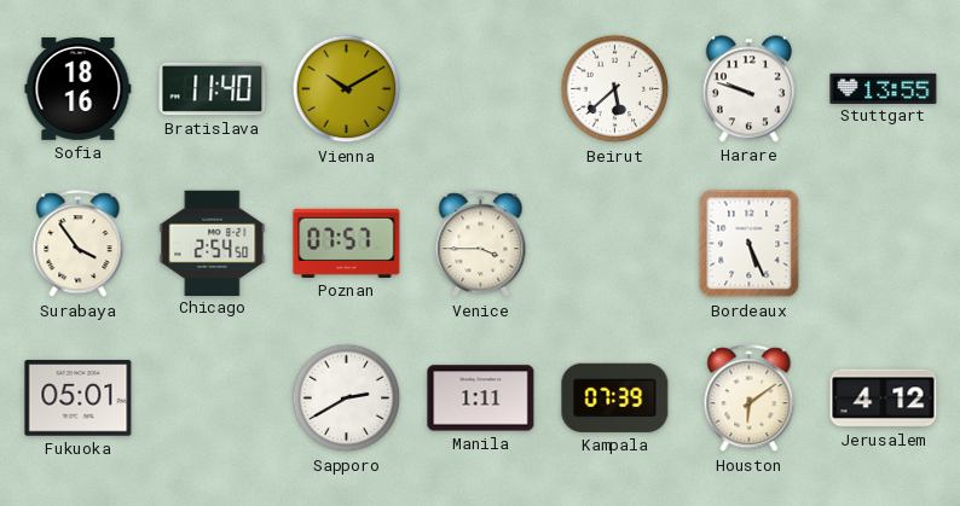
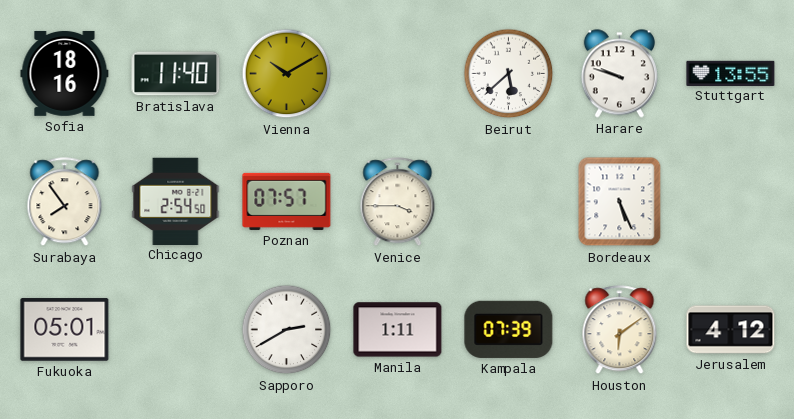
Surabaya: 3:54 -> 7:54
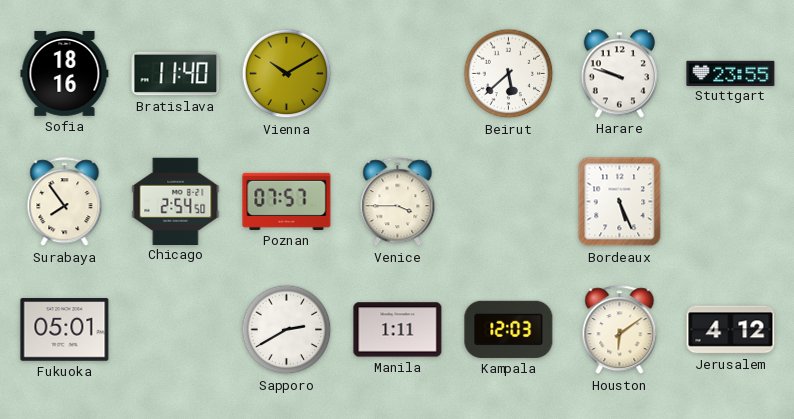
Stuttgart: 13:55 -> 23:55
Kampala: 07:39 -> 12:03
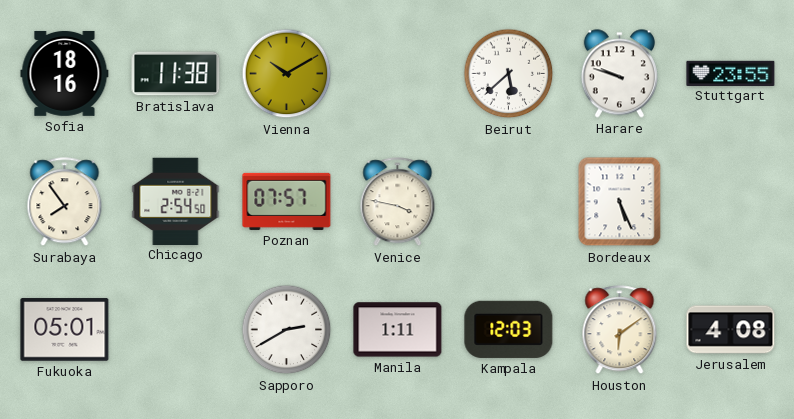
Bratislava: 11:40 -> 11:38
Venice: 3:45 -> 3:47
Jerusalem: 4:12 -> 4:08
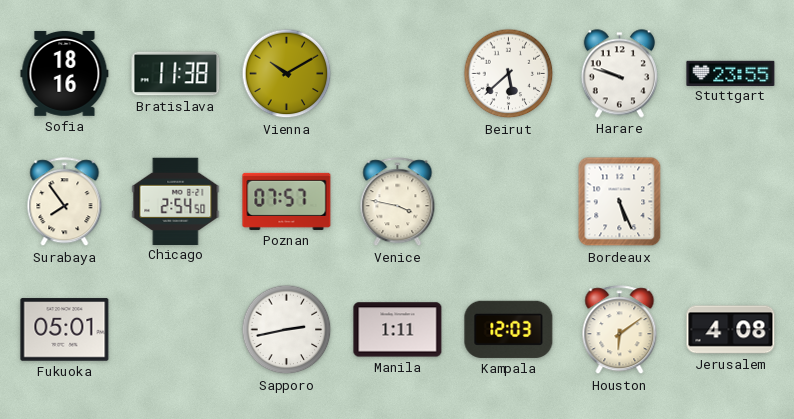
Sapporo: 2:40 -> 2:43
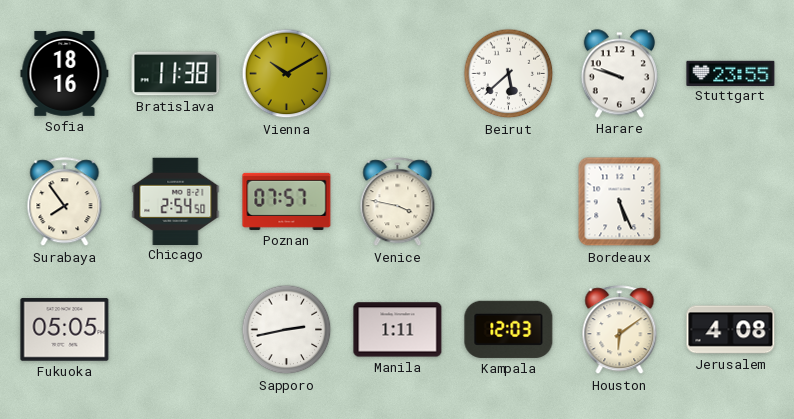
Fukuoka: 05:01 -> 05:05
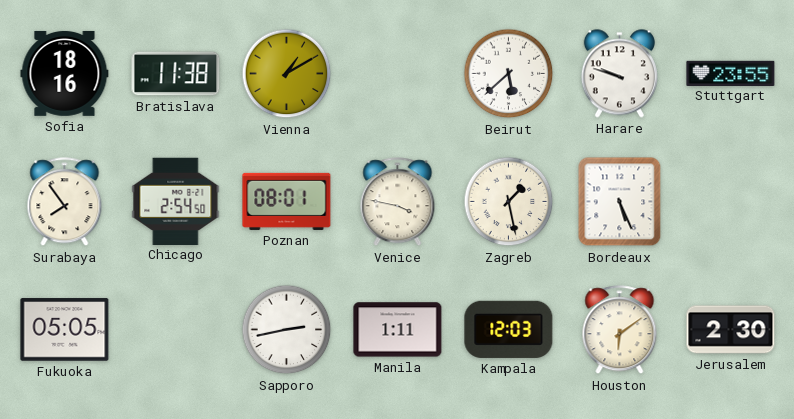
Vienna: 10:10 -> 1:10
Poznan: 07:57 -> 08:01
Zagreb: none -> 1:28
Jerusalem: 4:08 -> 2:30
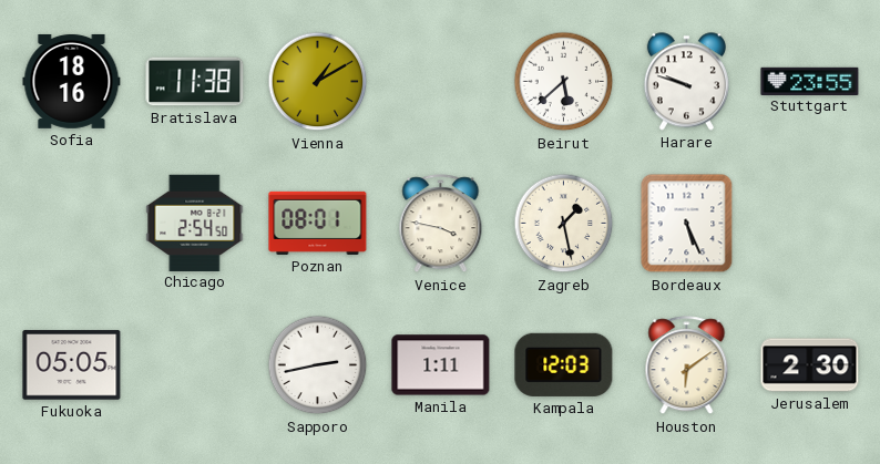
Surabaya: 7:54 -> none
